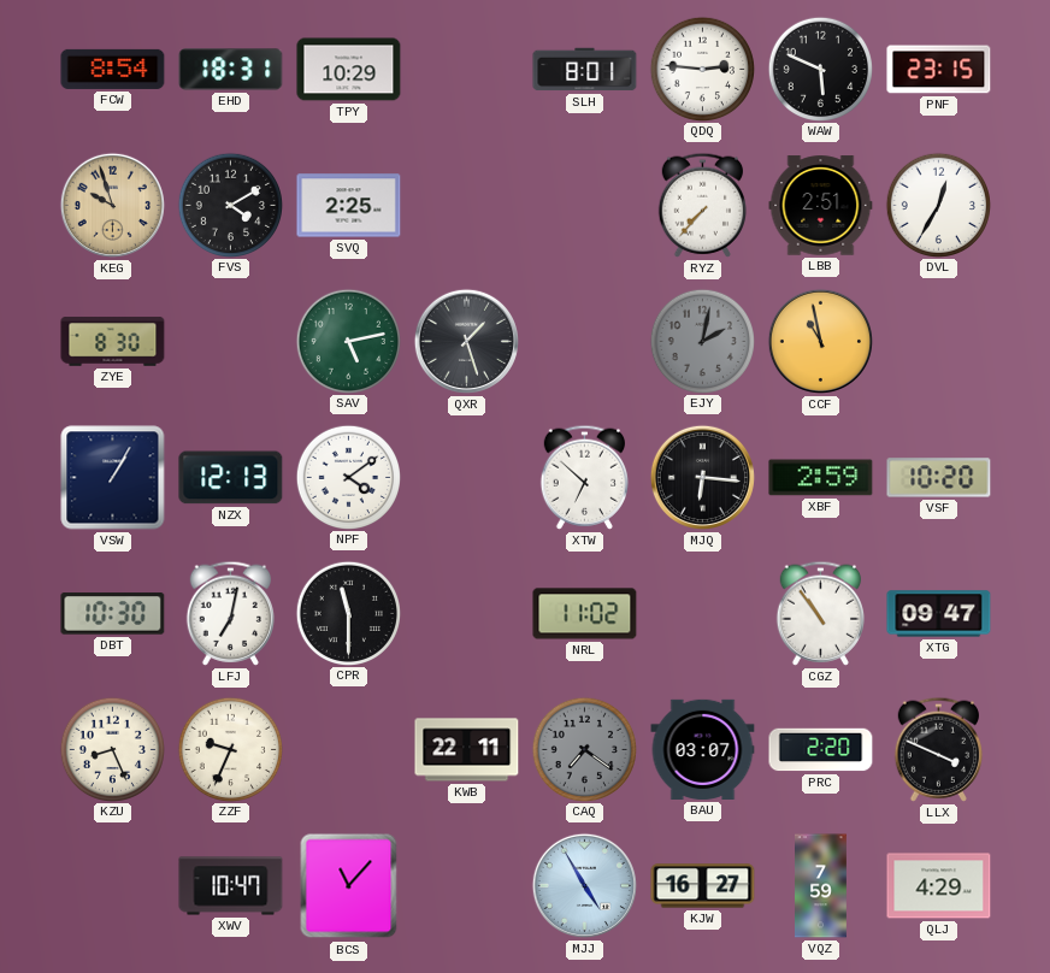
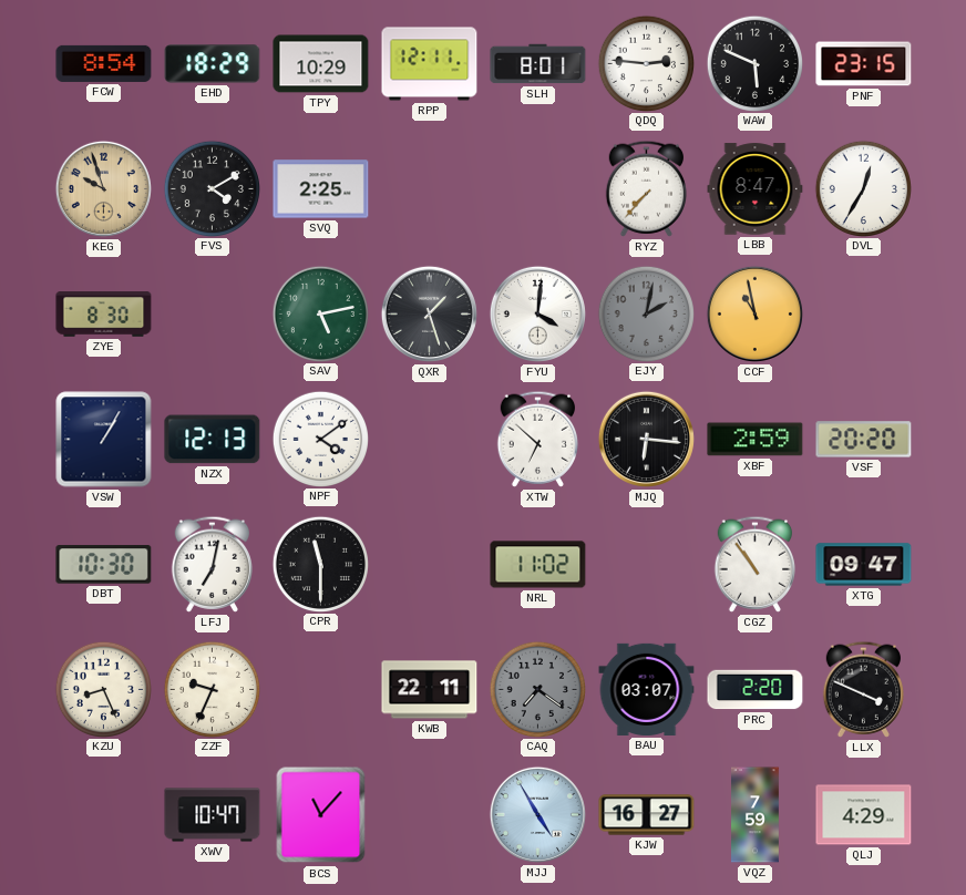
EHD: 18:31 -> 18:29
RPP: none -> 12:11
LBB: 2:51 -> 8:47
FYU: none -> 4:01
VSF: 10:20 -> 20:20
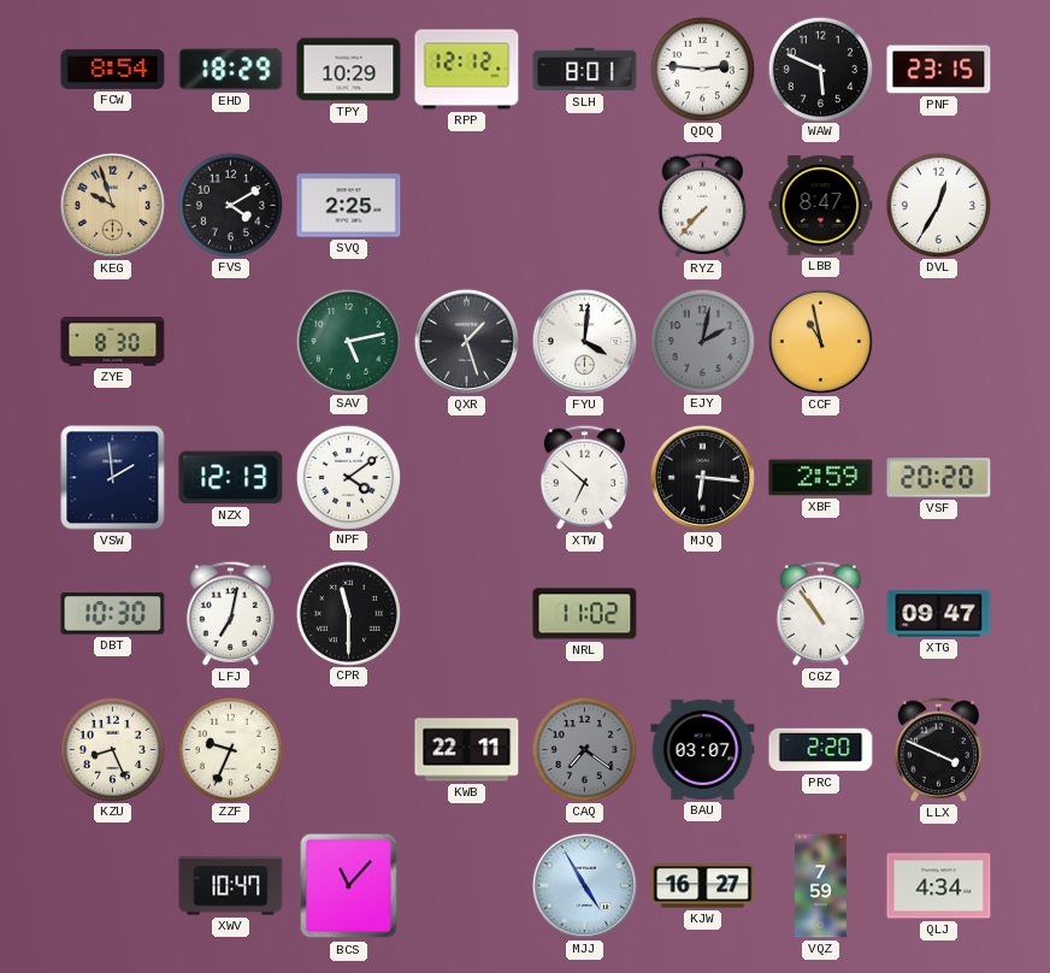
RPP: 12:11 -> 12:12
VSW: 1:05 -> 1:59
QLJ: 4:29 -> 4:34
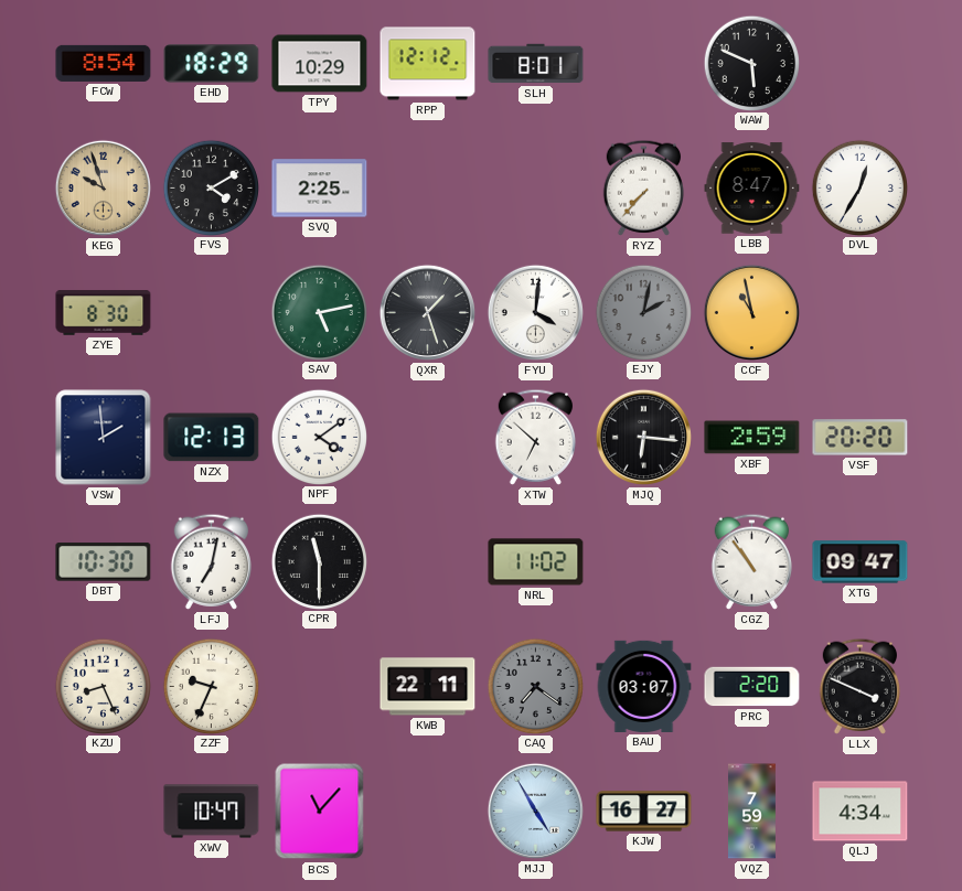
QDQ: 2:46 -> none
PNF: 23:15 -> none
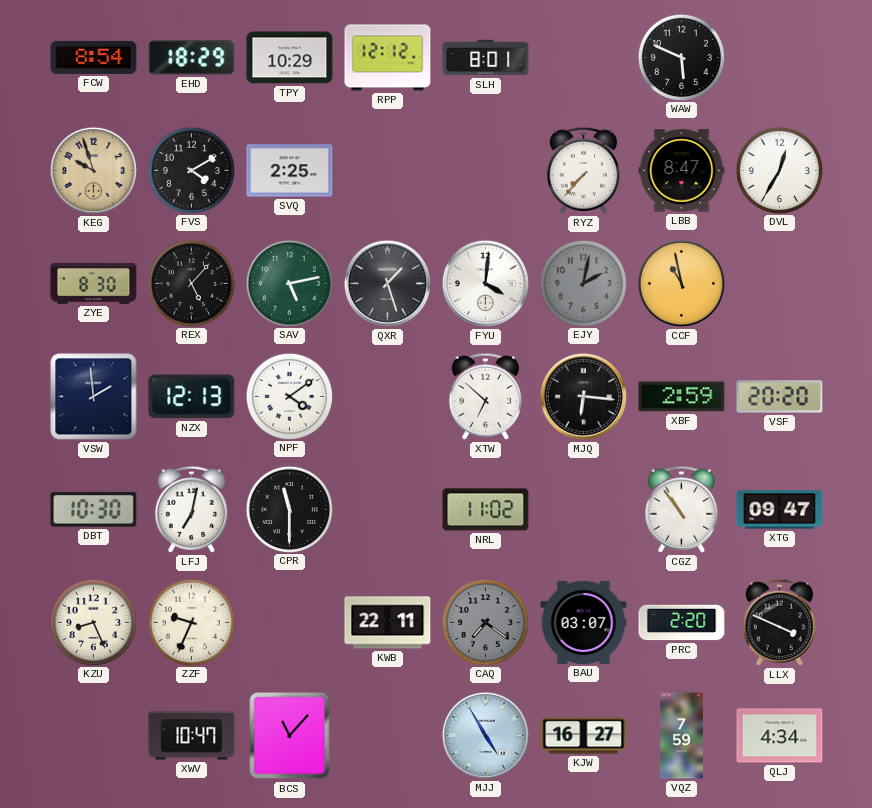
REX: none -> 5:07
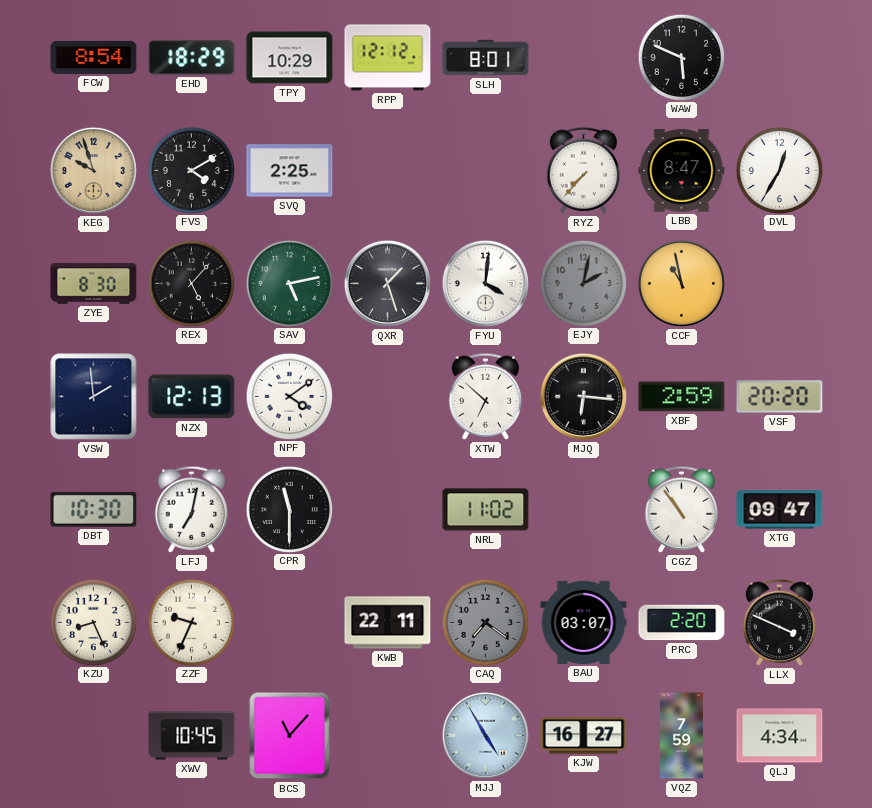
XWV: 10:47 -> 10:45
